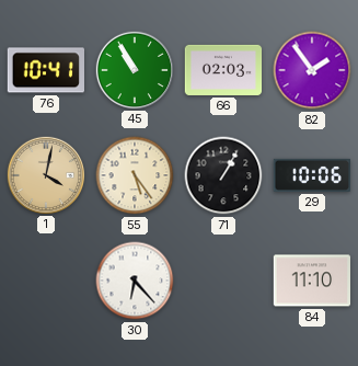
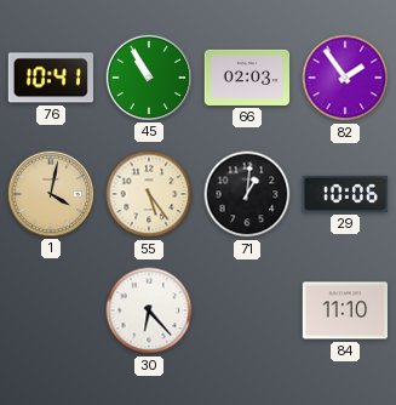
71: 1:05 -> 1:01
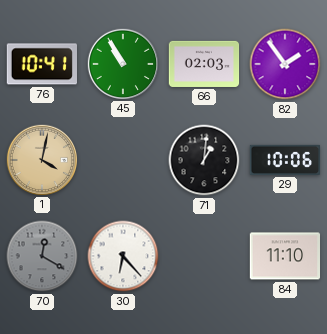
55: 5:24 -> none
70: none -> 12:20
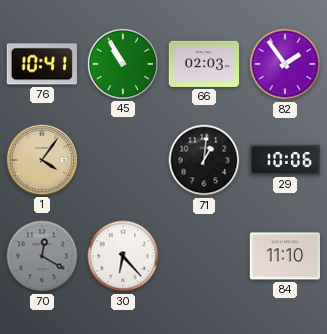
1: 4:02 -> 4:06
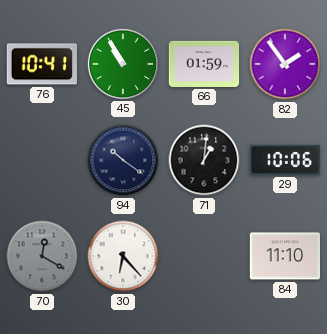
66: 02:03 -> 01:59
1: 4:06 -> none
94: none -> 10:21
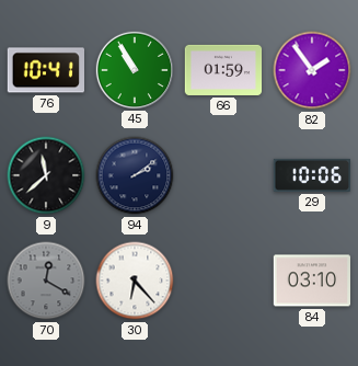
9: none -> 11:38
94: 10:21 -> 2:09
71: 1:01 -> none
84: 11:10 -> 03:10
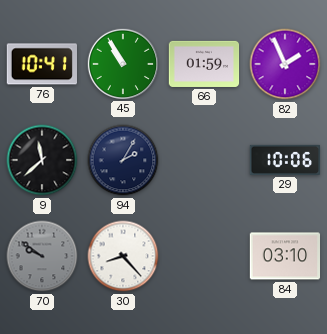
82: 1:54 -> 1:56
94: 2:09 -> 2:05
70: 12:20 -> 9:51
30: 6:23 -> 8:23
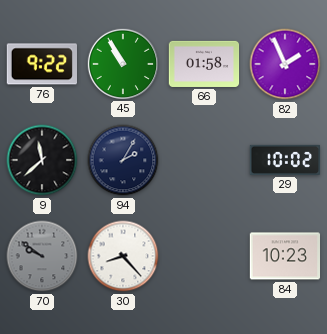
76: 10:41 -> 9:22
66: 01:59 -> 01:58
29: 10:06 -> 10:02
84: 03:10 -> 10:23
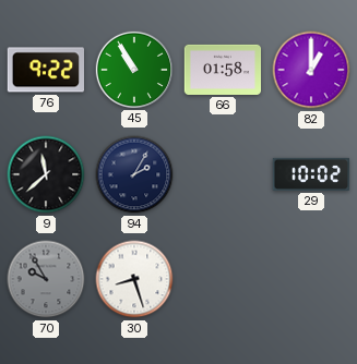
82: 1:56 -> 1:00
70: 9:51 -> 9:55
30: 8:23 -> 8:27
84: 10:23 -> none
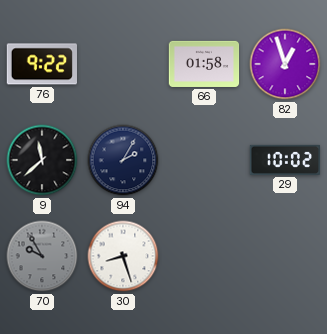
45: 10:55 -> none
82: 1:00 -> 12:57
